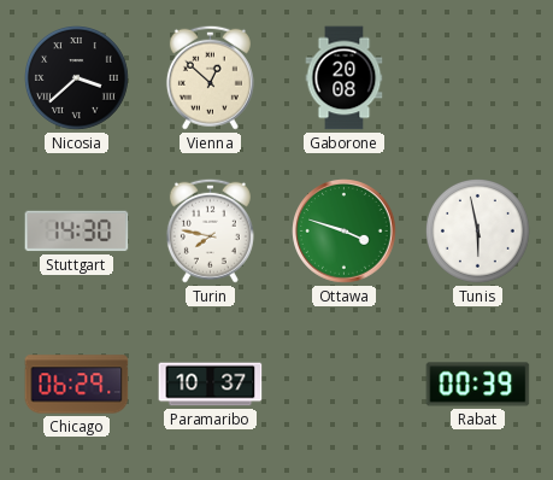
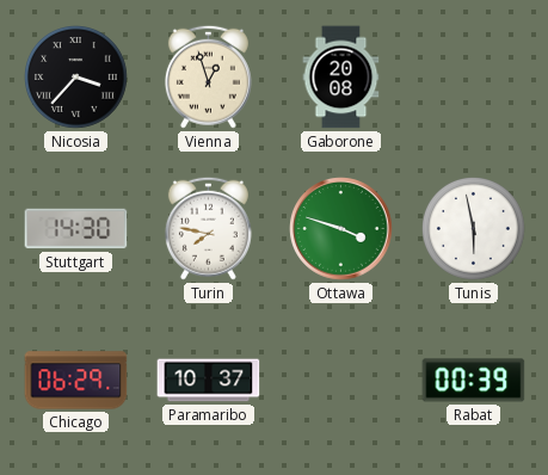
Nicosia: 3:38 -> 3:37
Vienna: 12:52 -> 12:57
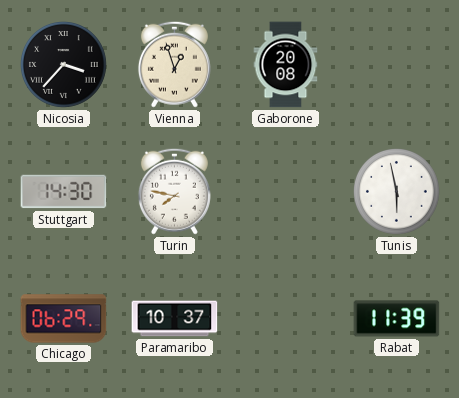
Ottawa: 3:48 -> none
Rabat: 00:39 -> 11:39
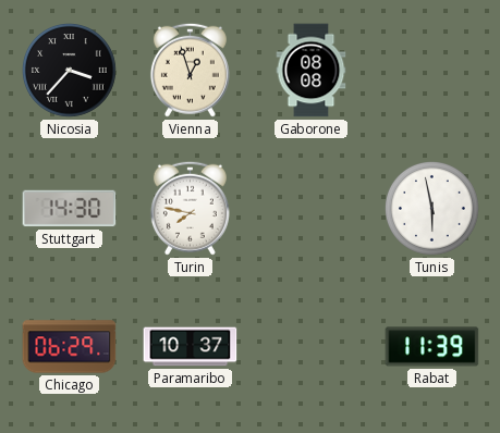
Gaborone: 20:08 -> 08:08
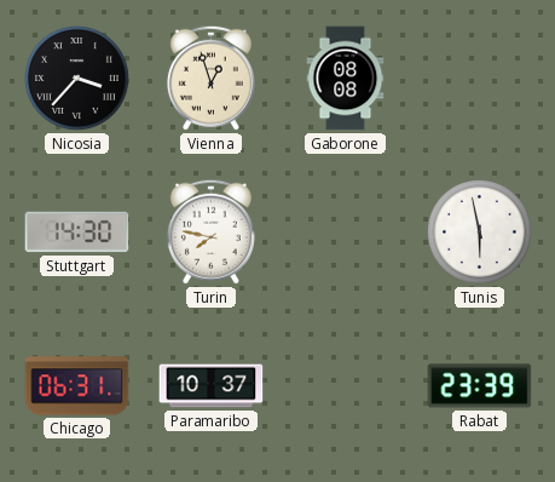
Chicago: 06:29 -> 06:31
Rabat: 11:39 -> 23:39
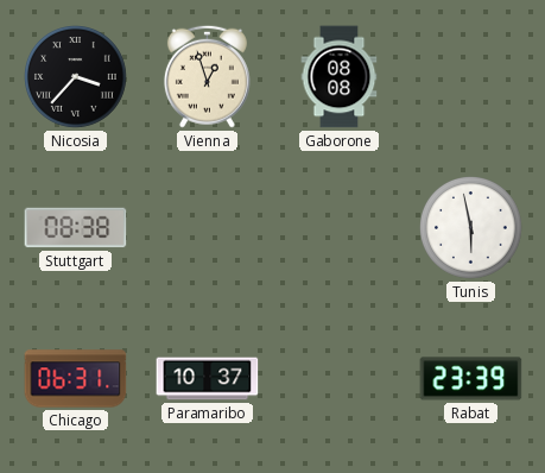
Stuttgart: 14:30 -> 08:38
Turin: 7:47 -> none
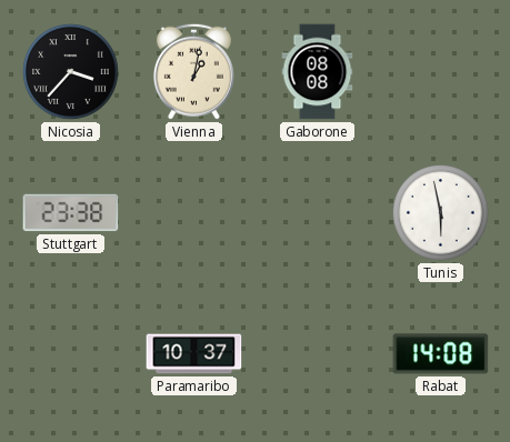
Vienna: 12:57 -> 1:02
Stuttgart: 08:38 -> 23:38
Chicago: 06:31 -> none
Rabat: 23:39 -> 14:08
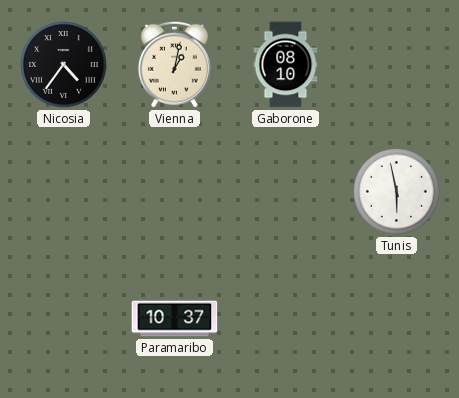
Nicosia: 3:37 -> 4:36
Gaborone: 08:08 -> 08:10
Stuttgart: 23:38 -> none
Rabat: 14:08 -> none
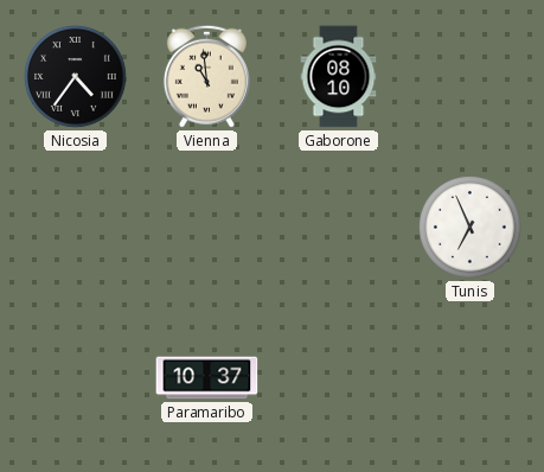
Vienna: 1:02 -> 10:59
Tunis: 5:58 -> 6:56
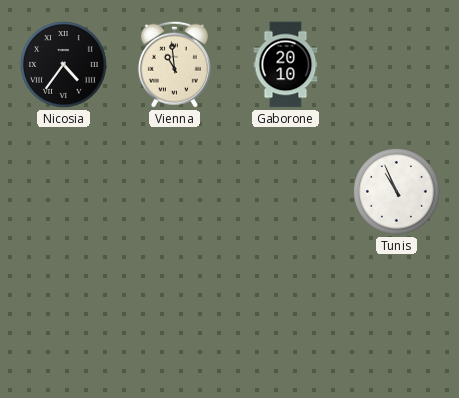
Gaborone: 08:10 -> 20:10
Tunis: 6:56 -> 10:56
Paramaribo: 10:37 -> none
